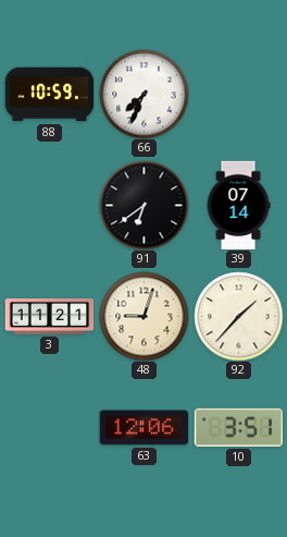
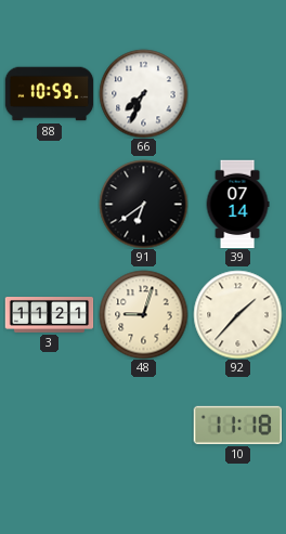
63: 12:06 -> none
10: 3:51 -> 11:18
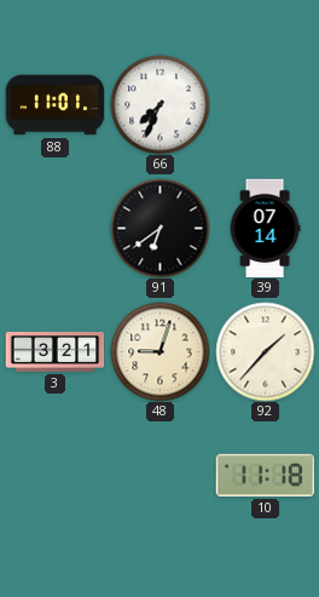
88: 10:59 -> 11:01
3: 11:21 -> 3:21
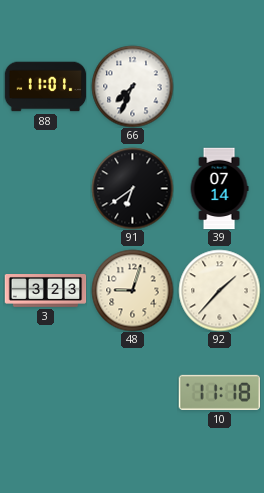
3: 3:21 -> 3:23
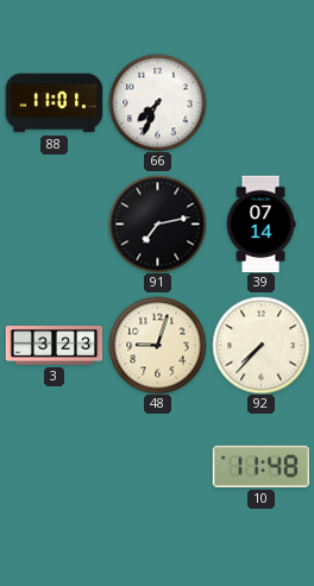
91: 6:39 -> 7:13
92: 1:37 -> 7:37
10: 11:18 -> 11:48
